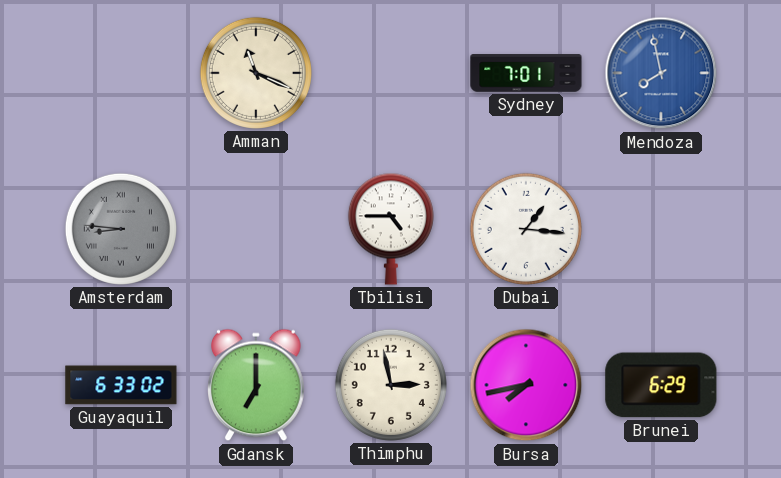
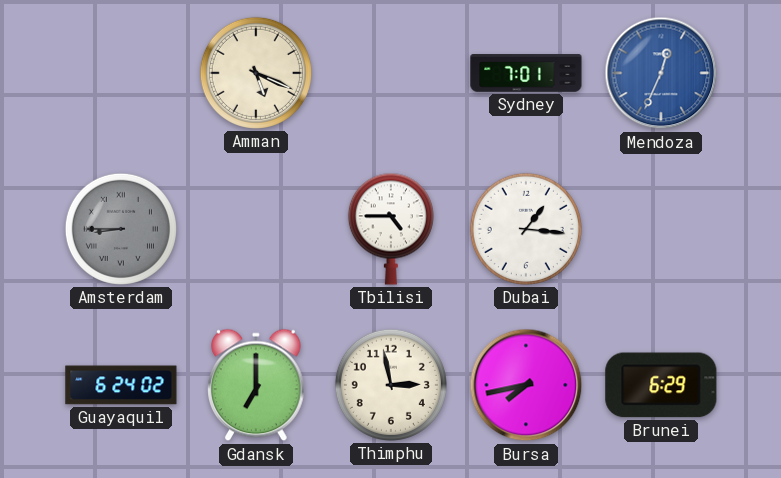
Amman: 11:19 -> 5:19
Mendoza: 7:58 -> 12:34
Amsterdam: 8:46 -> 8:45
Guayaquil: 6:33 -> 6:24
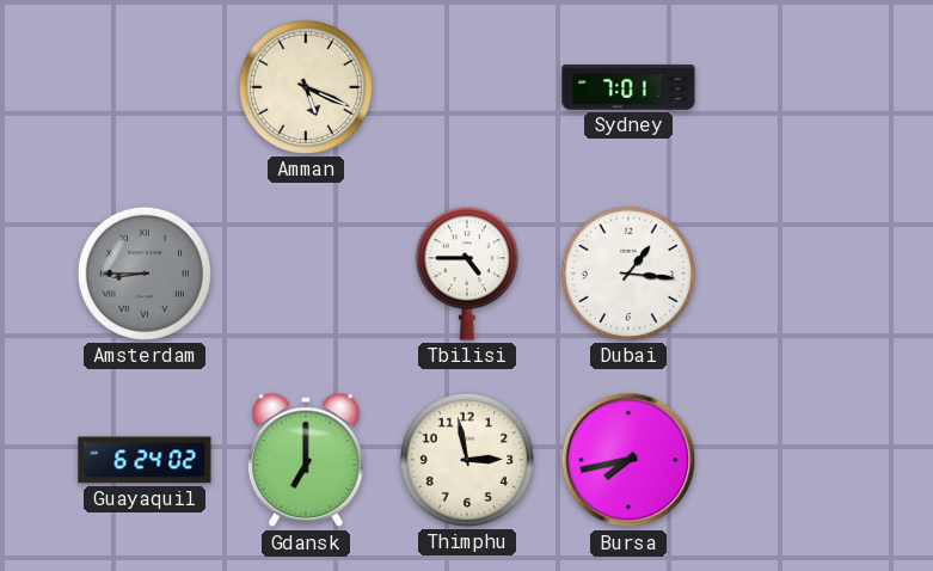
Mendoza: 12:34 -> none
Brunei: 6:29 -> none
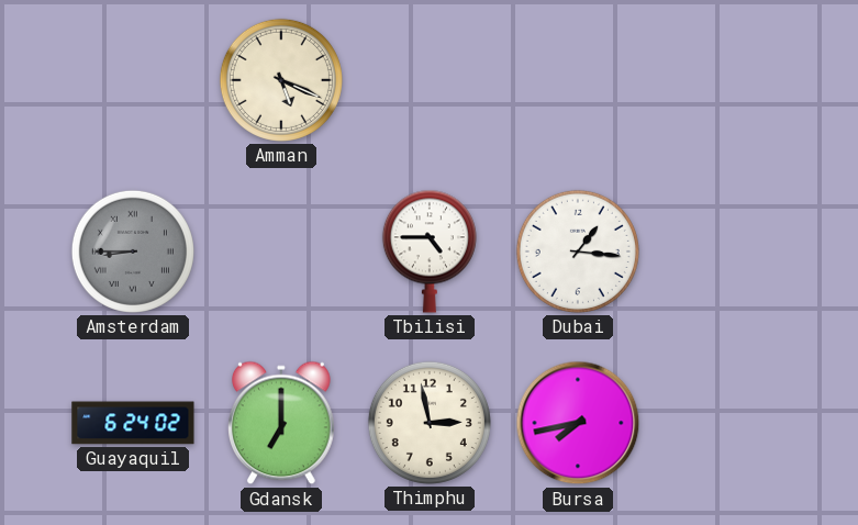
Sydney: 7:01 -> none
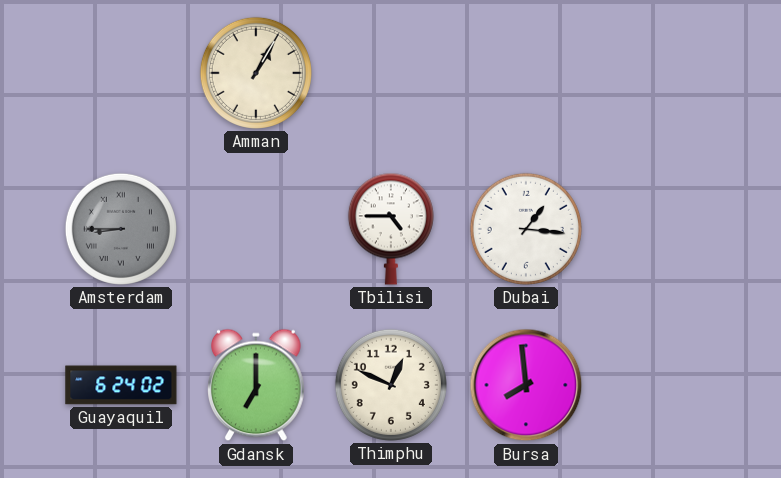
Amman: 5:19 -> 1:05
Thimphu: 2:58 -> 12:49
Bursa: 7:43 -> 7:59
